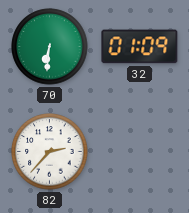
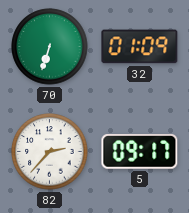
70: 6:31 -> 6:33
5: none -> 09:17
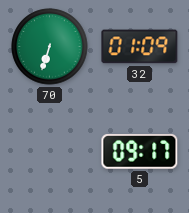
82: 2:37 -> none
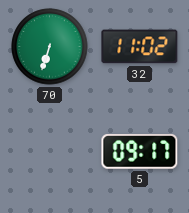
32: 01:09 -> 11:02
